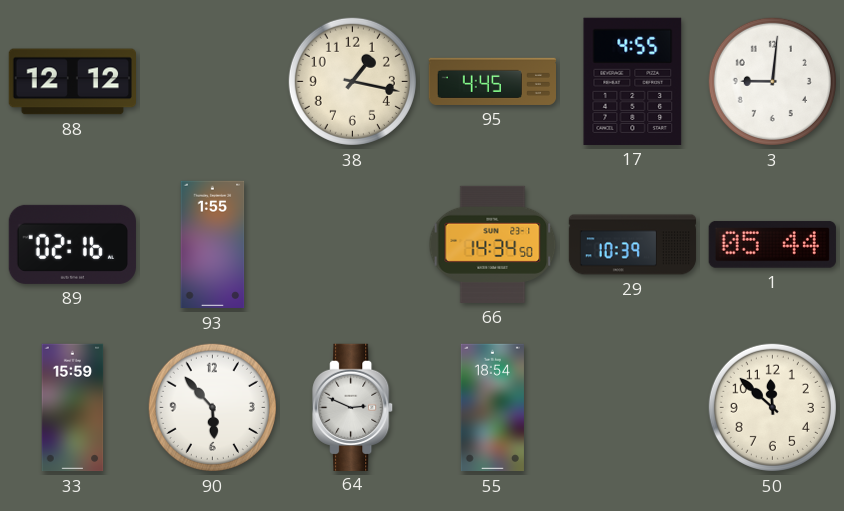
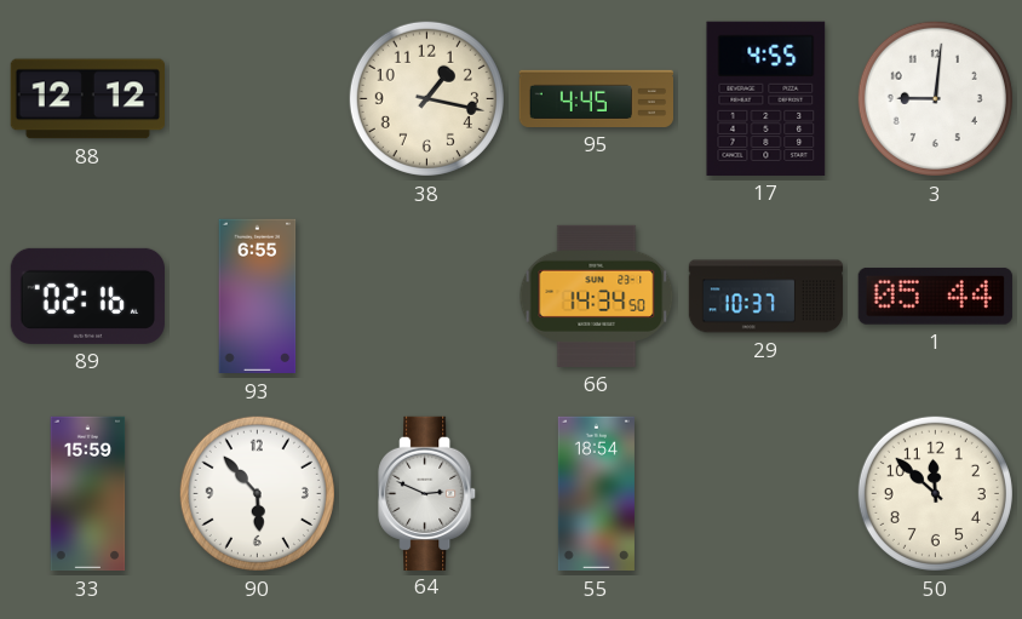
93: 1:55 -> 6:55
29: 10:39 -> 10:37
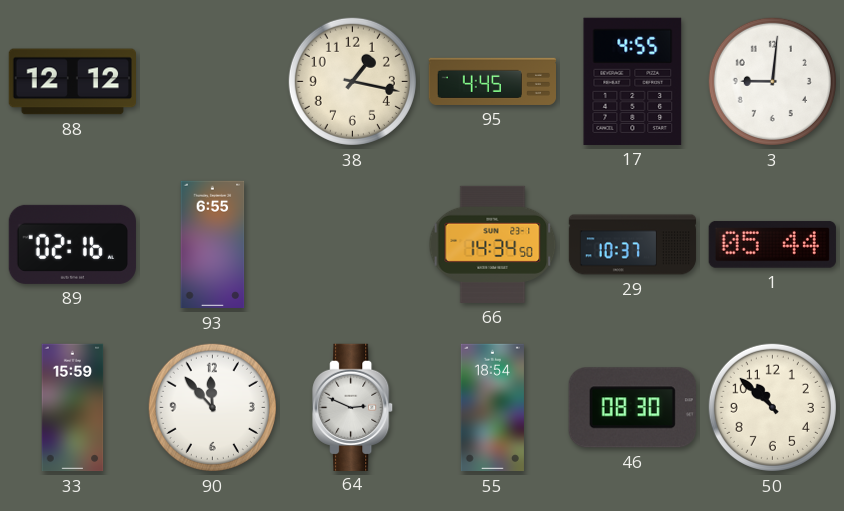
90: 5:53 -> 11:53
46: none -> 08:30
50: 11:52 -> 10:52
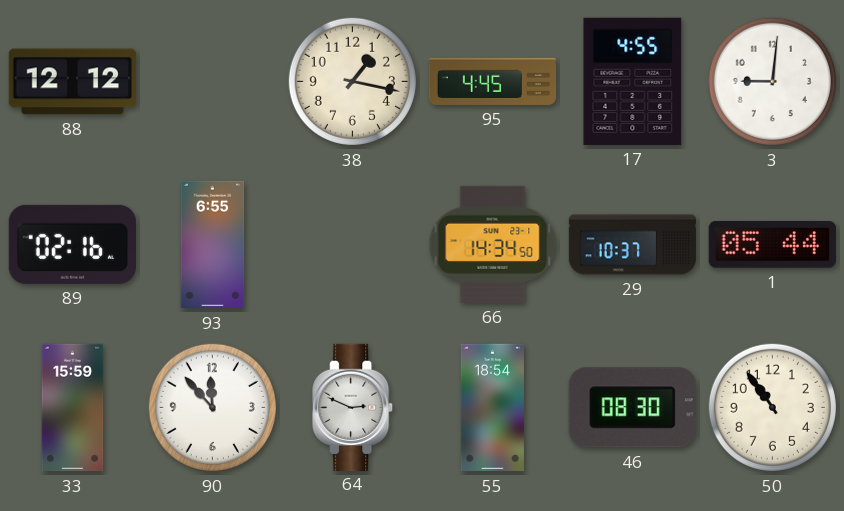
50: 10:52 -> 10:54
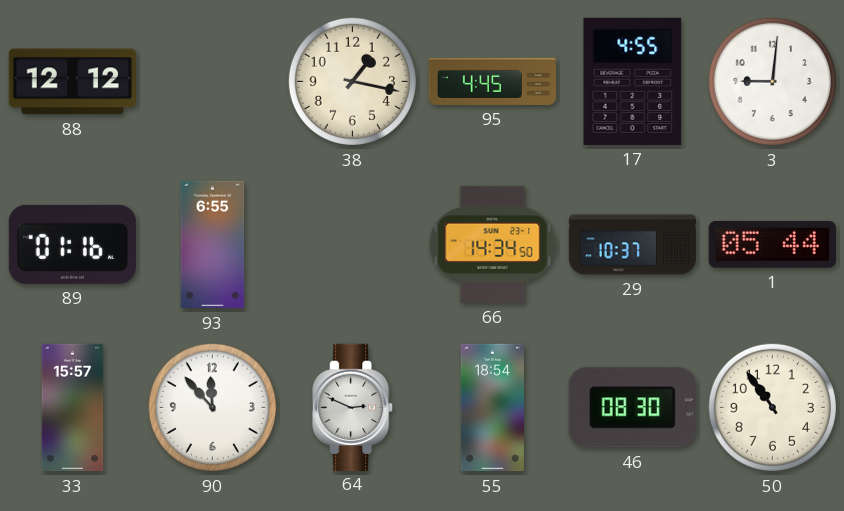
89: 02:16 -> 01:16
33: 15:59 -> 15:57
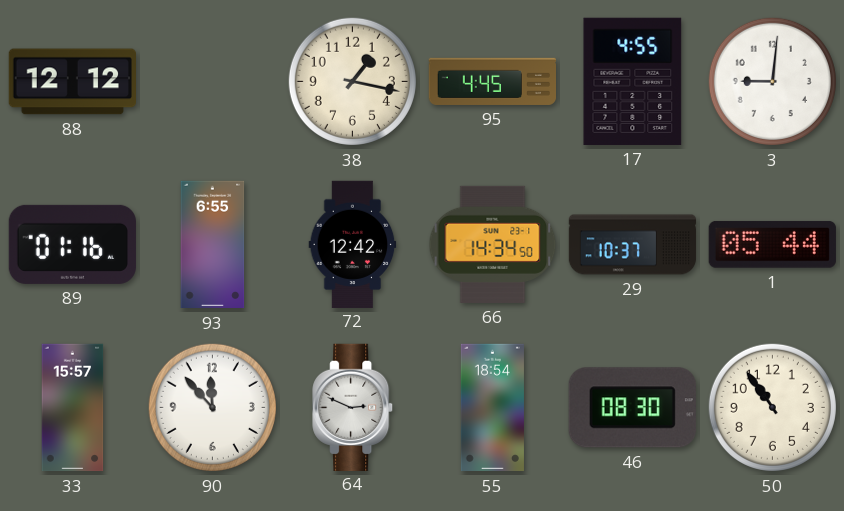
72: none -> 12:42
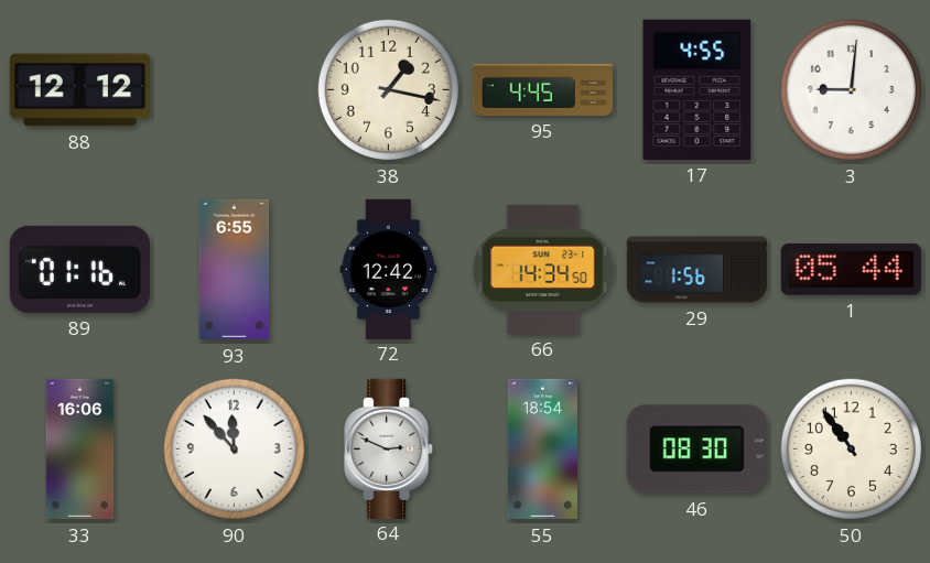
29: 10:37 -> 1:56
33: 15:57 -> 16:06
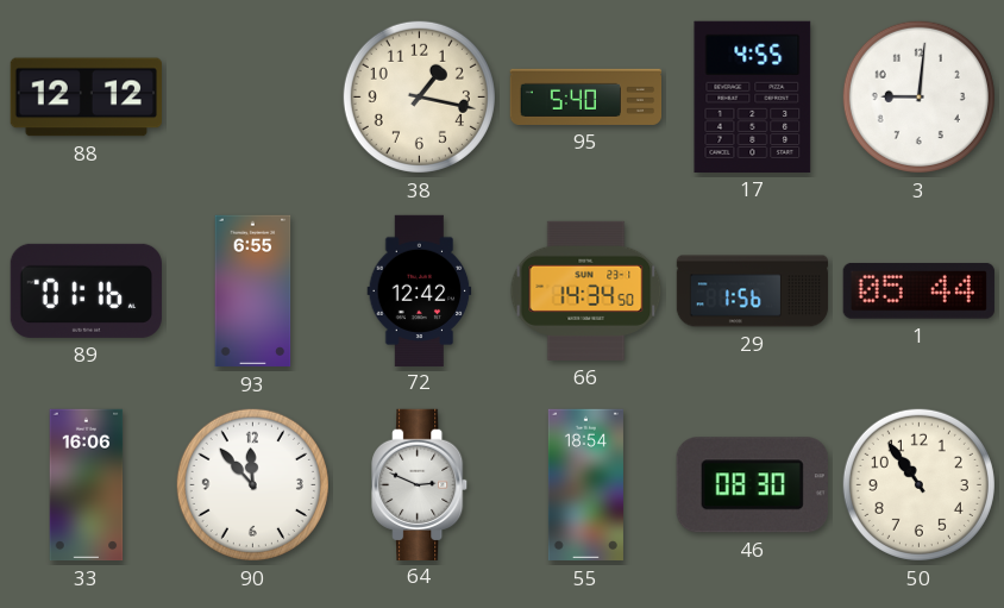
95: 4:45 -> 5:40
